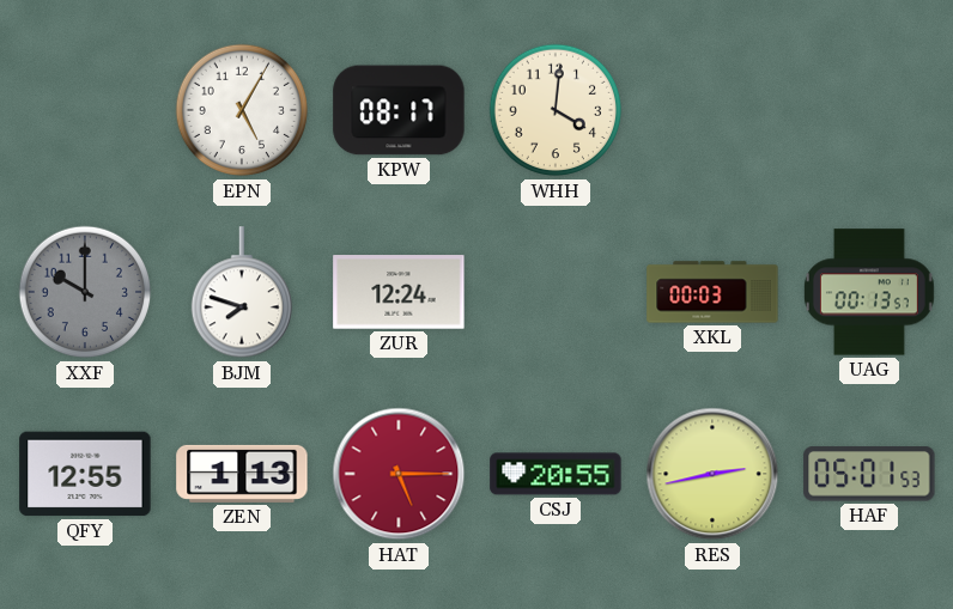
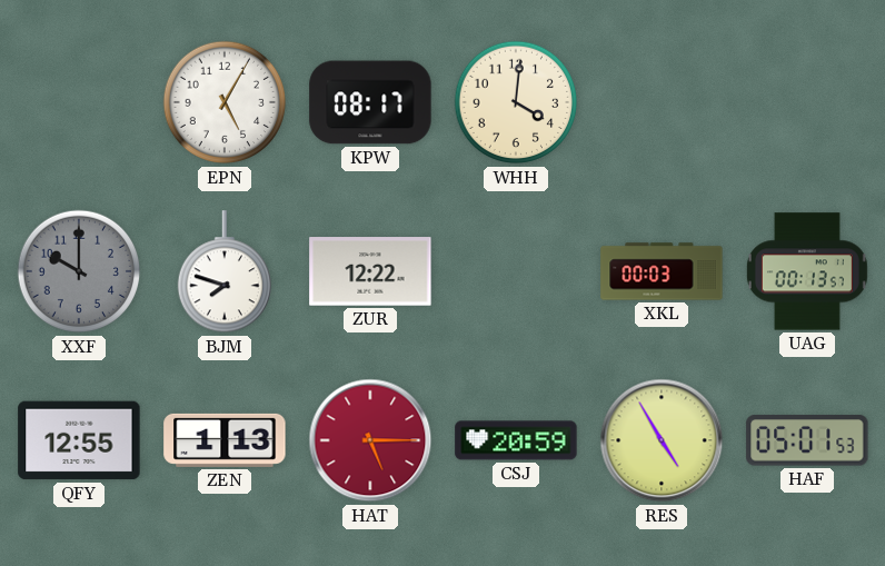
ZUR: 12:24 -> 12:22
CSJ: 20:55 -> 20:59
RES: 2:43 -> 4:55
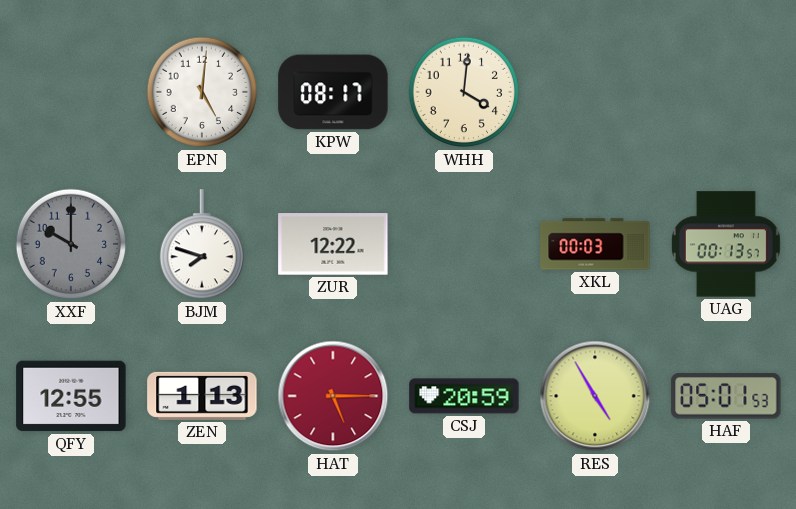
EPN: 5:05 -> 5:01
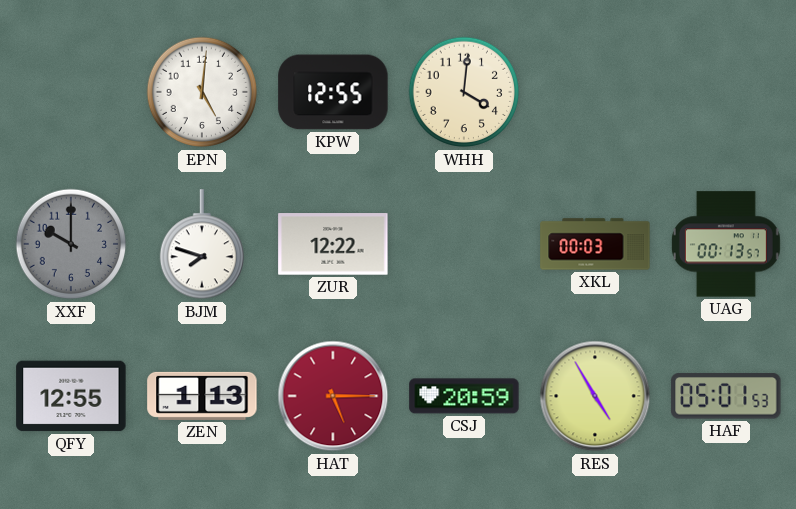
KPW: 08:17 -> 12:55
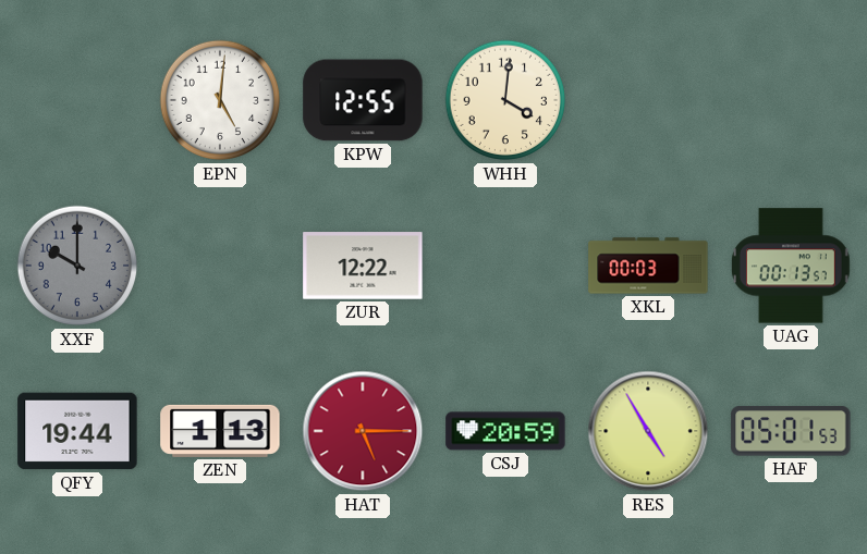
BJM: 7:48 -> none
QFY: 12:55 -> 19:44
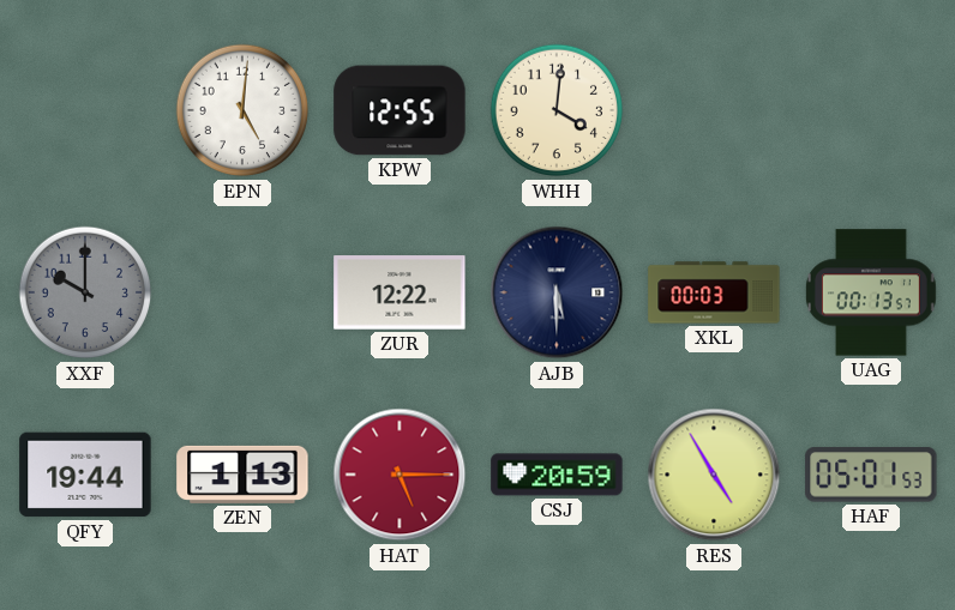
AJB: none -> 5:30
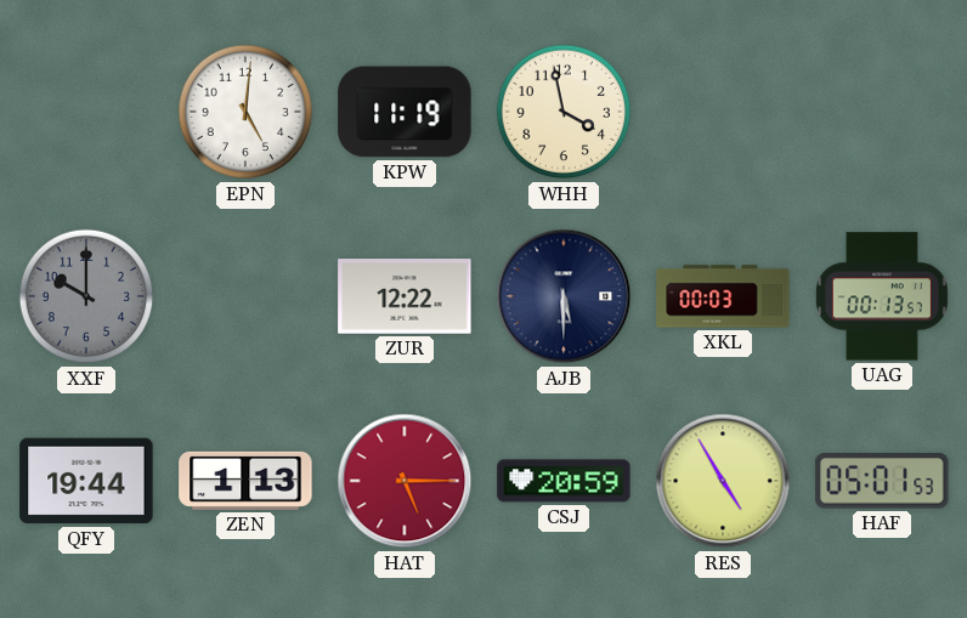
KPW: 12:55 -> 11:19
WHH: 4:01 -> 3:58
